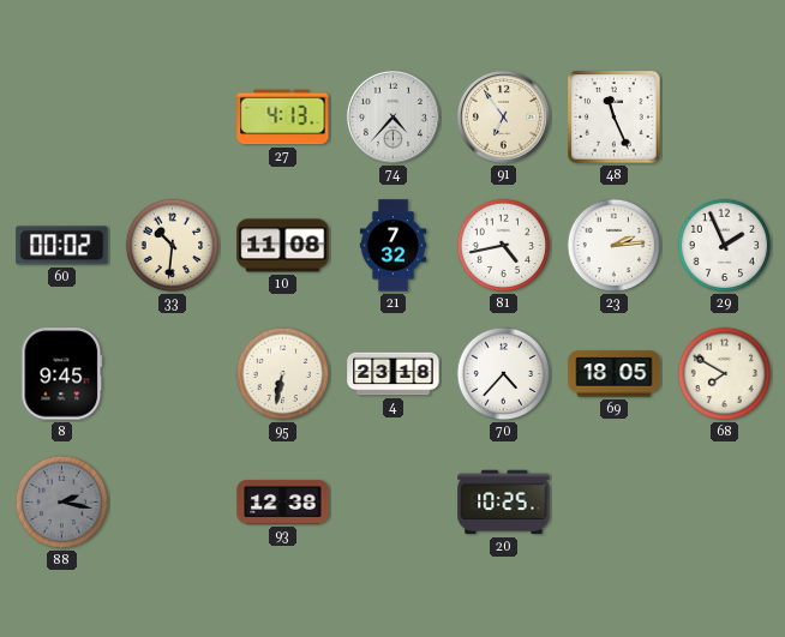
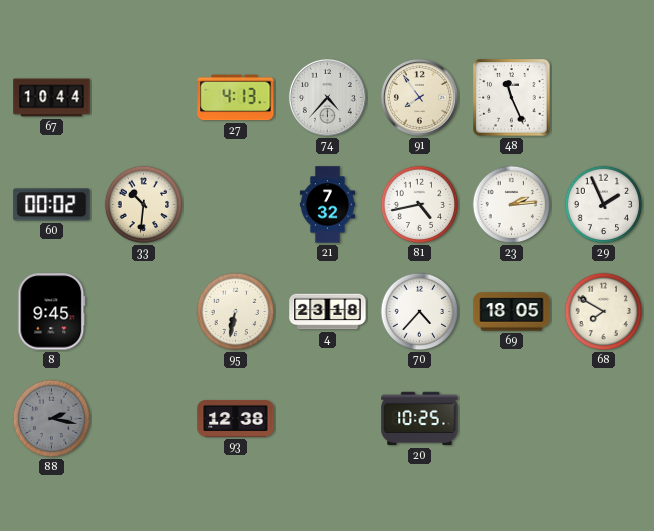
67: none -> 10:44
91: 6:54 -> 7:54
10: 11:08 -> none
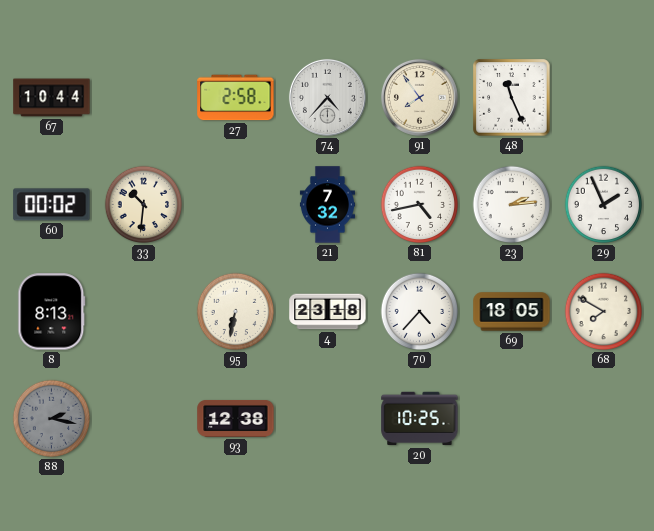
27: 4:13 -> 2:58
8: 9:45 -> 8:13
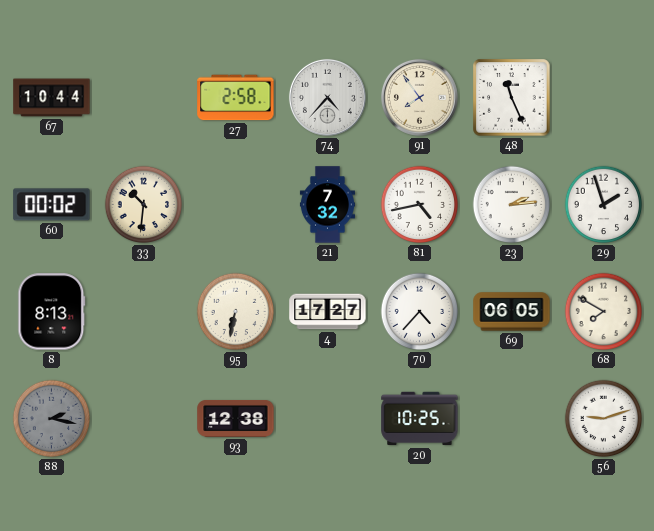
29: 1:56 -> 1:57
4: 23:18 -> 17:27
69: 18:05 -> 06:05
56: none -> 9:12
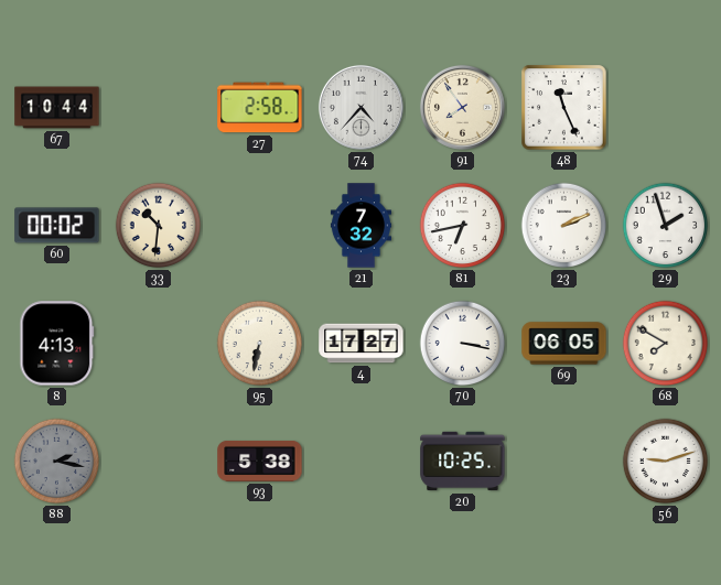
81: 4:43 -> 6:43
23: 2:14 -> 2:11
8: 8:13 -> 4:13
70: 4:37 -> 3:17
93: 12:38 -> 5:38
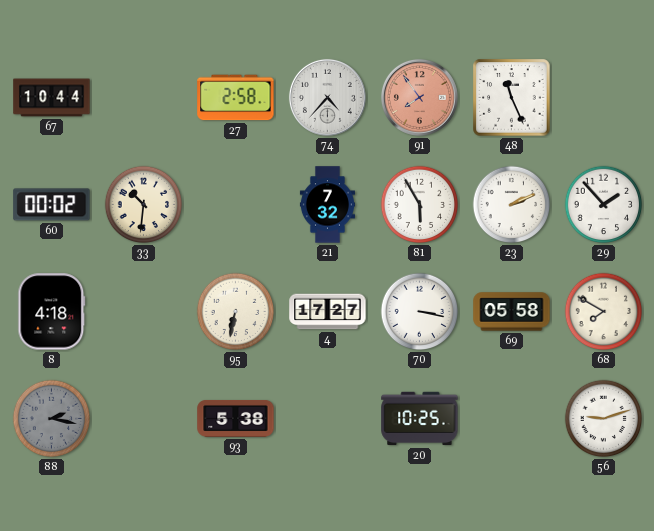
91 dial: cream -> salmon
81: 6:43 -> 5:55
29: 1:57 -> 1:53
8: 4:13 -> 4:18
69: 06:05 -> 05:58
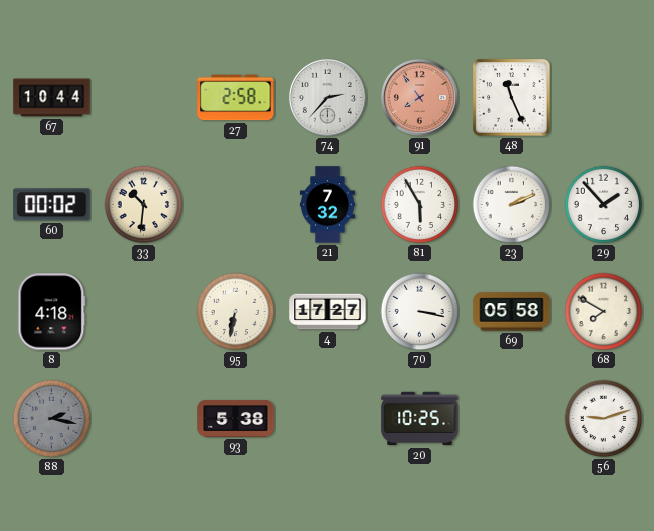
74: 4:37 -> 2:37
